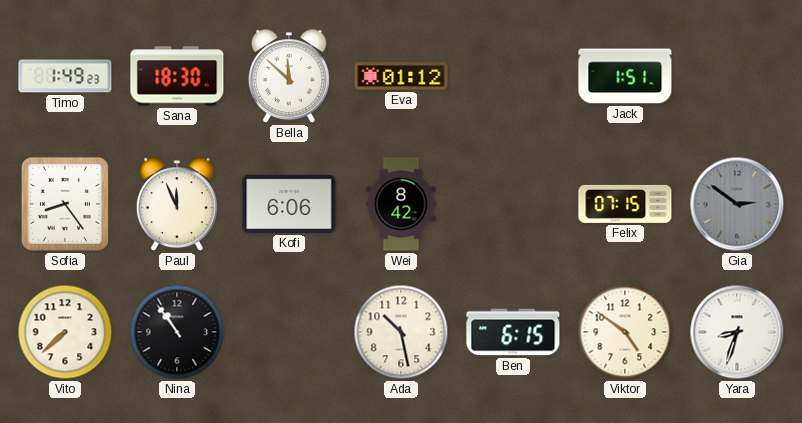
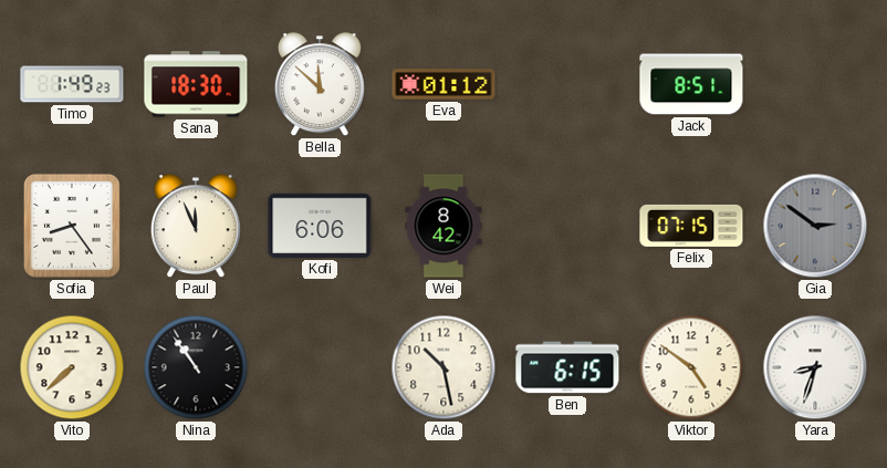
Jack: 1:51 -> 8:51
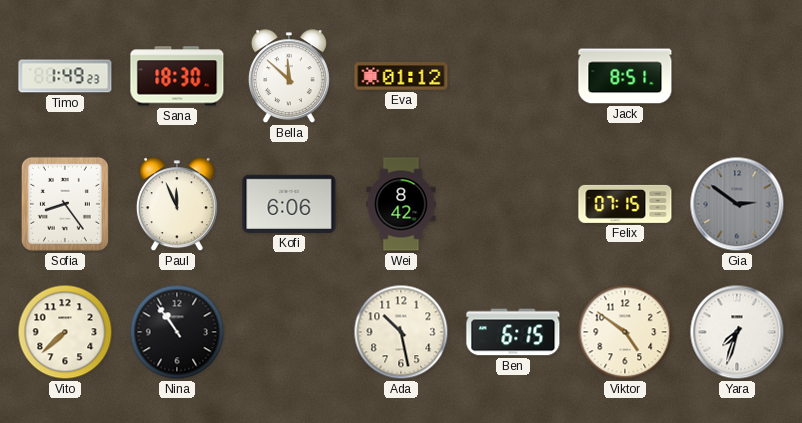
Yara: 8:33 -> 7:33
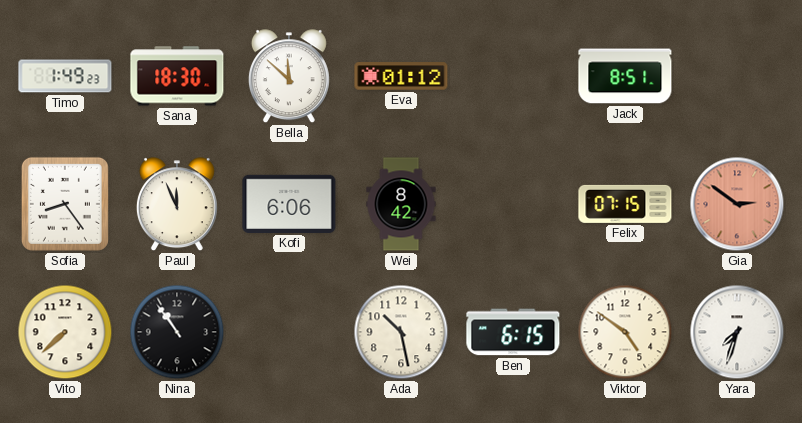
Gia dial: grey -> salmon
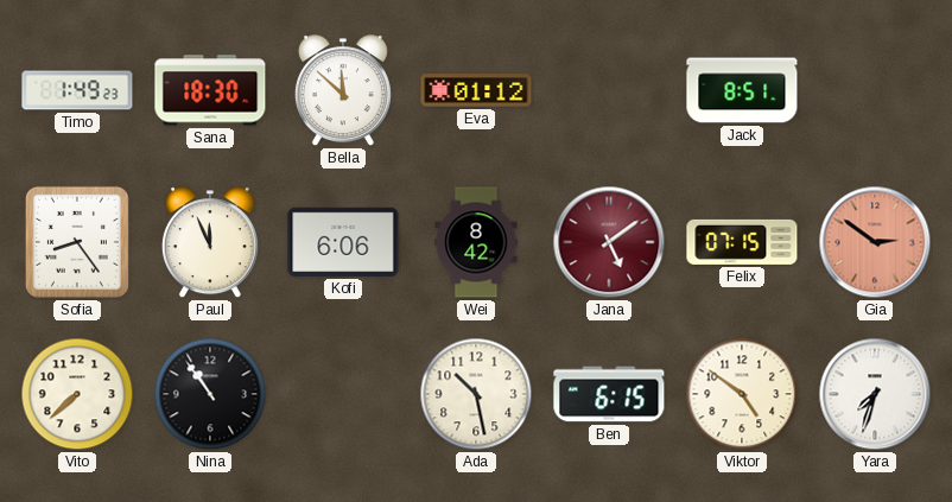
Jana: none -> 5:09
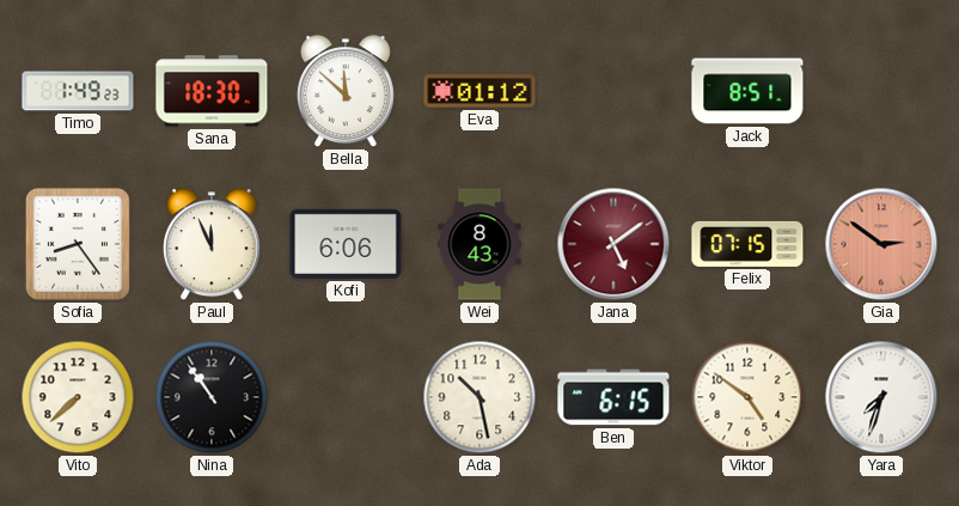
Wei: 8:42 -> 8:43
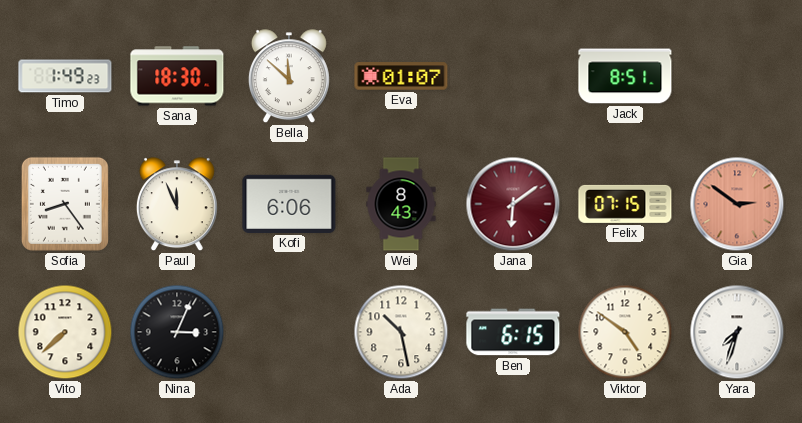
Eva: 01:12 -> 01:07
Jana: 5:09 -> 6:09
Nina: 10:54 -> 3:04
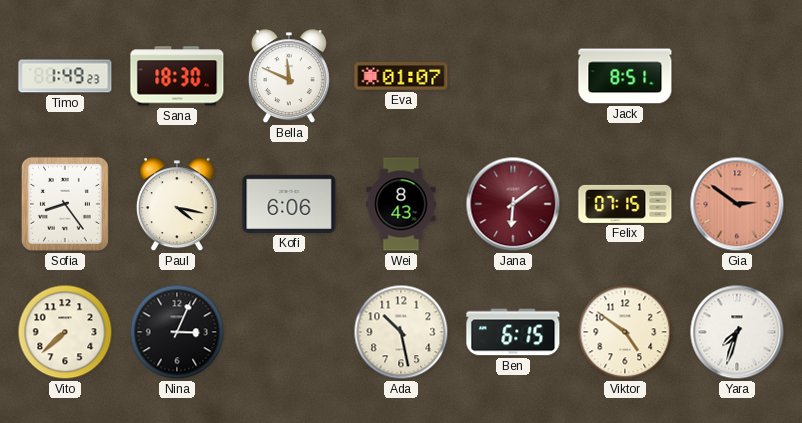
Bella: 11:52 -> 11:49
Paul: 11:56 -> 4:17
